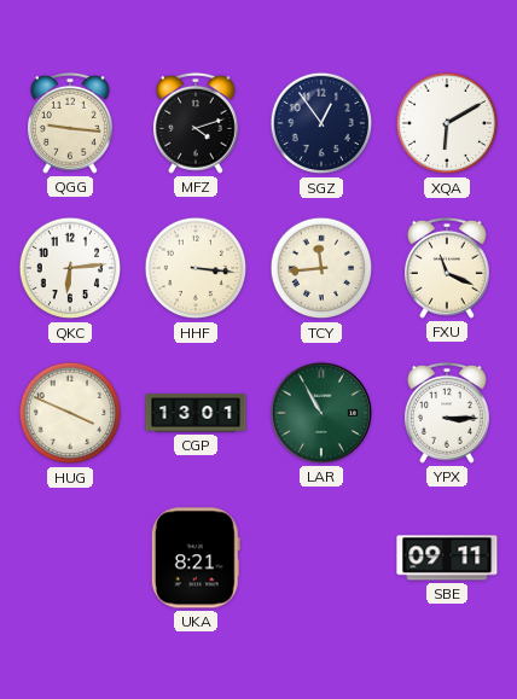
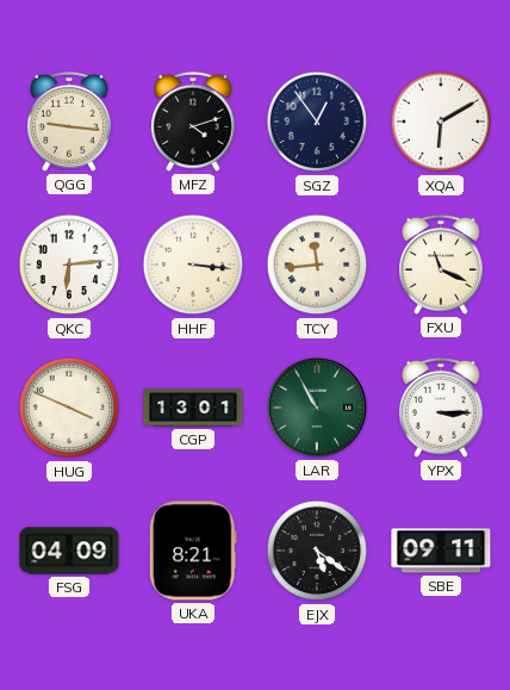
FSG: none -> 04:09
EJX: none -> 5:21
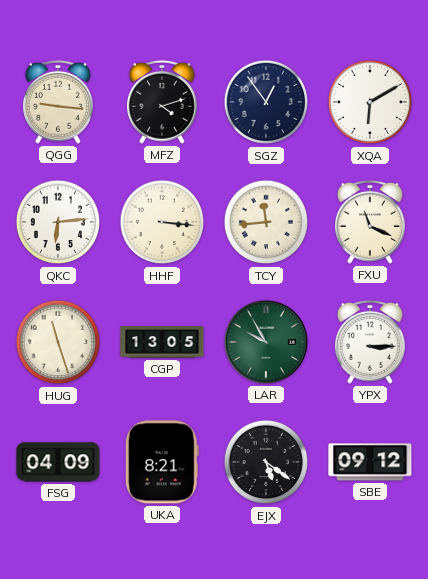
HUG: 3:49 -> 11:27
CGP: 13:01 -> 13:05
LAR: 10:55 -> 9:55
SBE: 09:11 -> 09:12
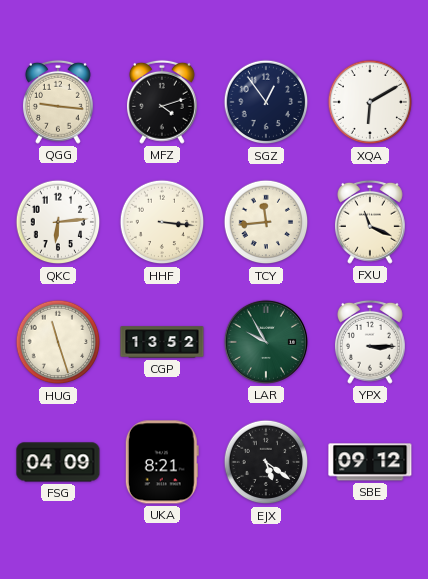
CGP: 13:05 -> 13:52
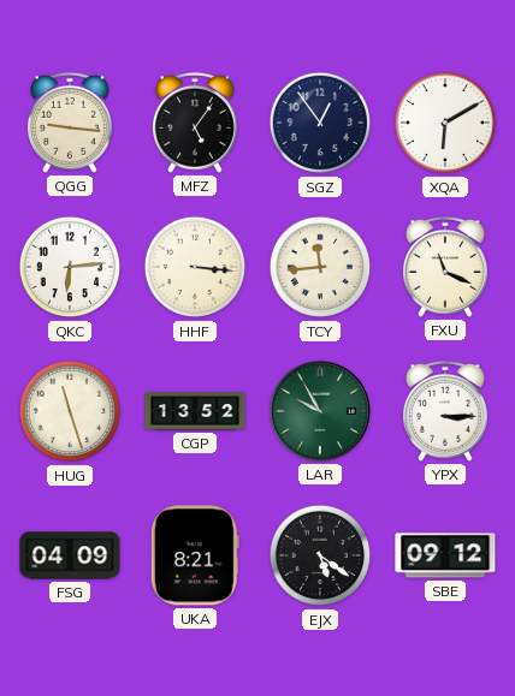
MFZ: 4:12 -> 5:06
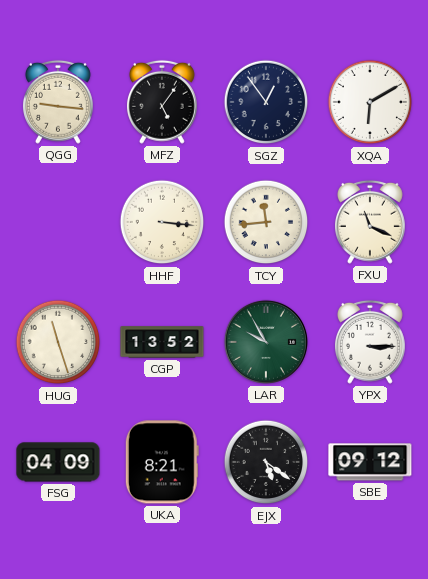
QKC: 6:14 -> none
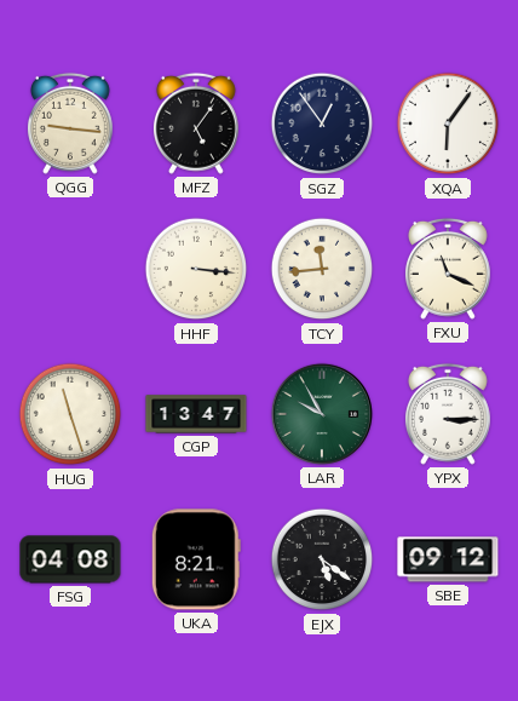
XQA: 6:10 -> 6:06
CGP: 13:52 -> 13:47
FSG: 04:09 -> 04:08
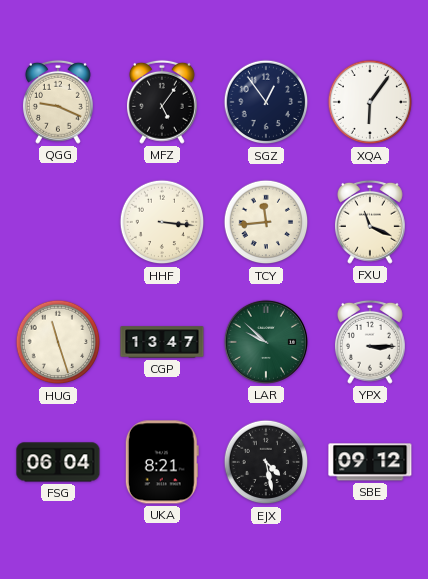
QGG: 9:16 -> 9:19
LAR: 9:55 -> 9:52
FSG: 04:08 -> 06:04
EJX: 5:21 -> 4:28
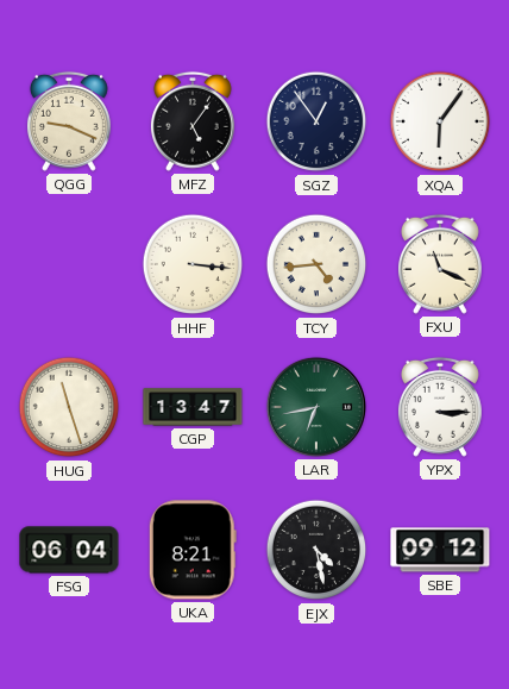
TCY: 11:44 -> 4:44
LAR: 9:52 -> 6:43
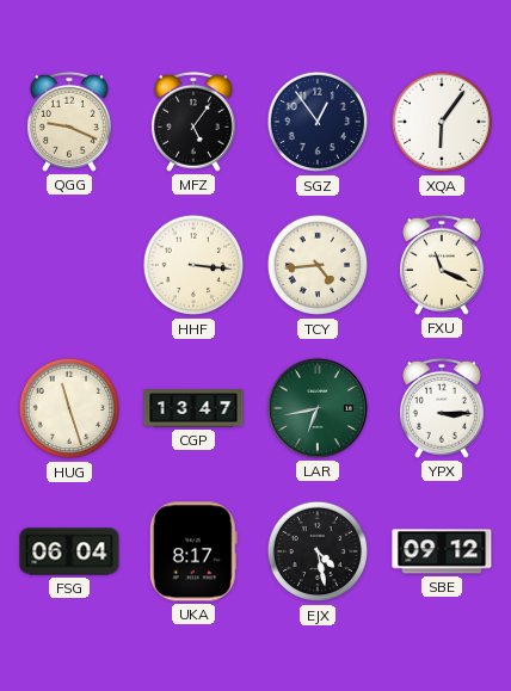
UKA: 8:21 -> 8:17
